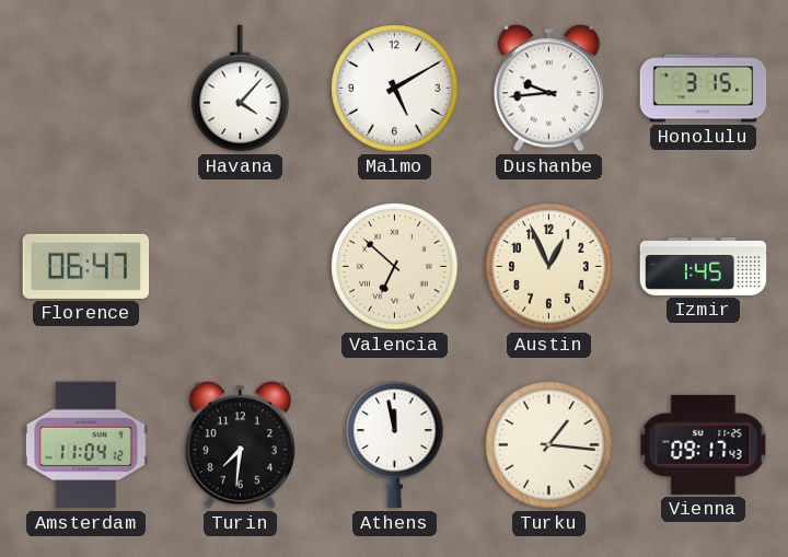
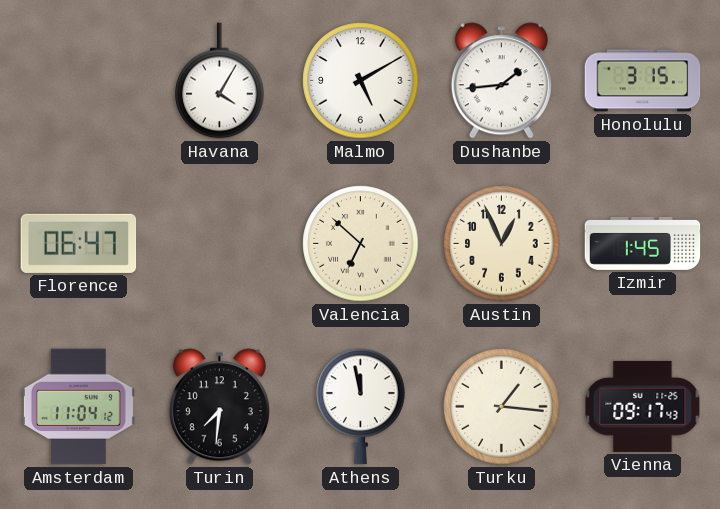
Havana: 4:07 -> 4:05
Dushanbe: 9:44 -> 1:44
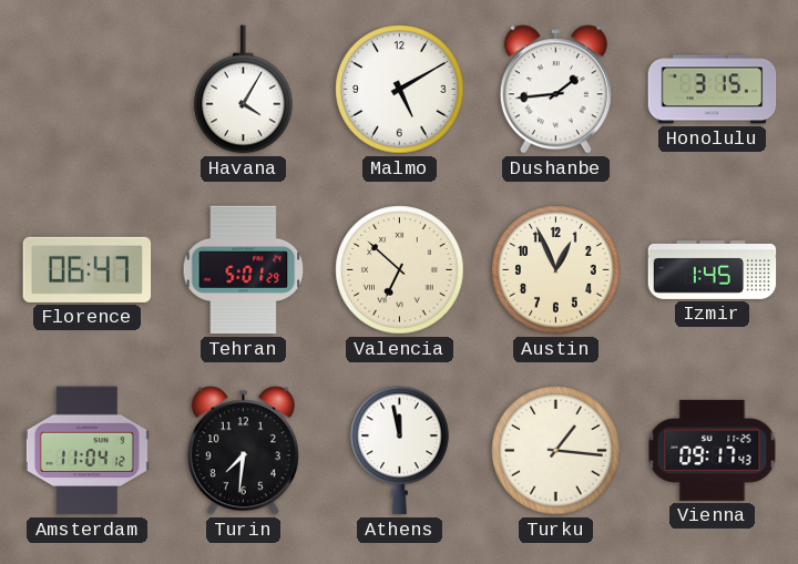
Tehran: none -> 5:01
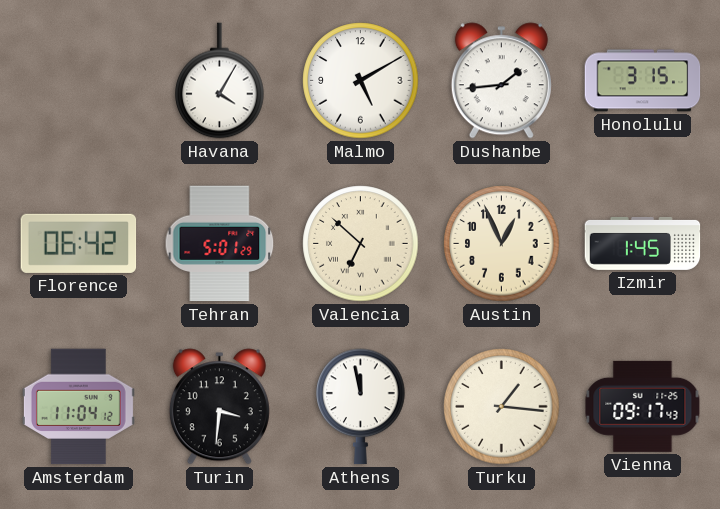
Florence: 06:47 -> 06:42
Turin: 7:31 -> 3:31
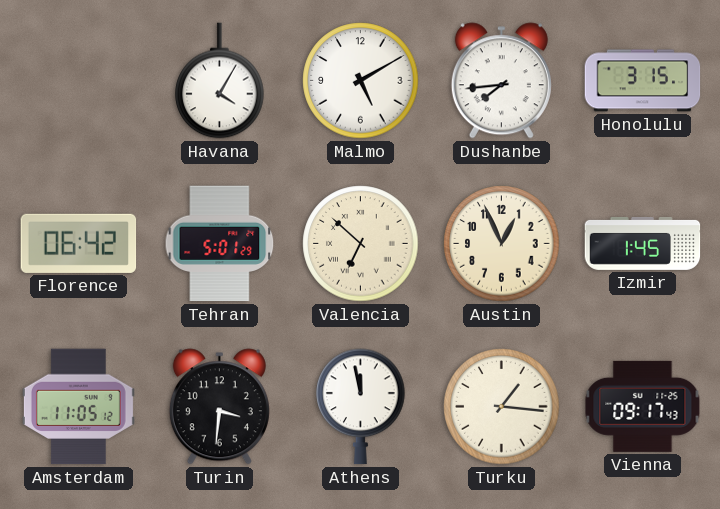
Dushanbe: 1:44 -> 7:44
Amsterdam: 11:04 -> 11:05
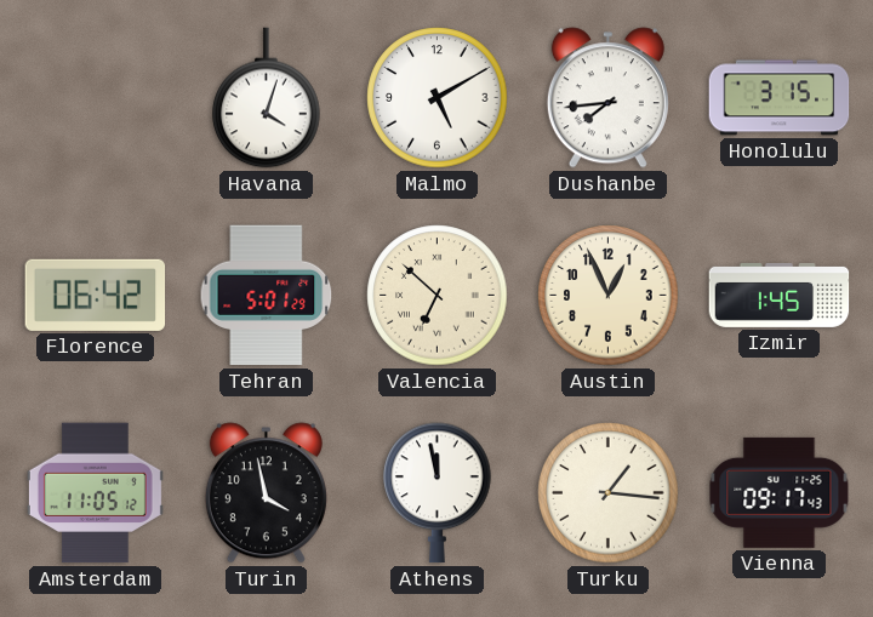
Havana: 4:05 -> 4:03
Turin: 3:31 -> 3:58
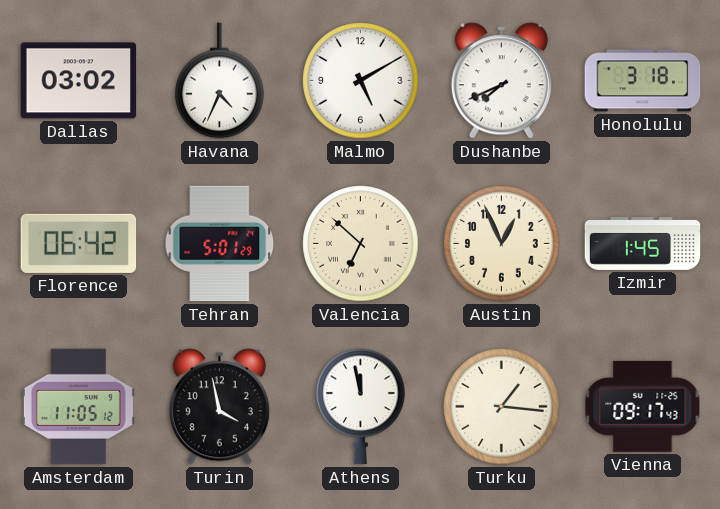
Dallas: none -> 03:02
Havana: 4:03 -> 4:34
Dushanbe: 7:44 -> 7:41
Honolulu: 3:15 -> 3:18
